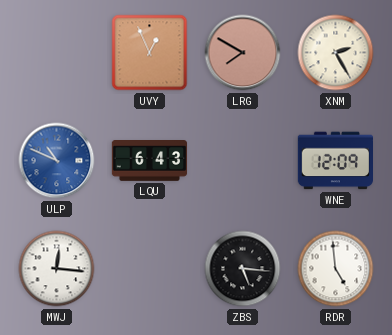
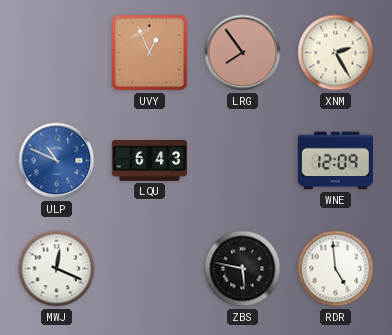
LRG: 7:50 -> 7:54
MWJ: 12:16 -> 12:19
ZBS: 5:16 -> 5:47
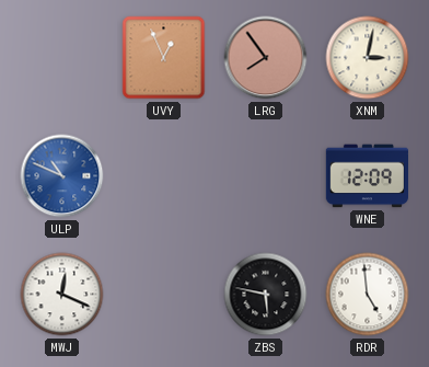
XNM: 2:25 -> 3:02
LQU: 6:43 -> none
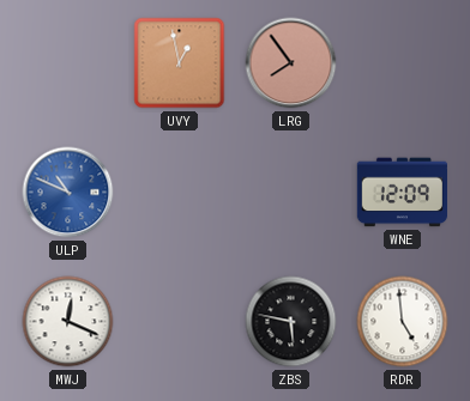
UVY: 12:56 -> 12:58
XNM: 3:02 -> none
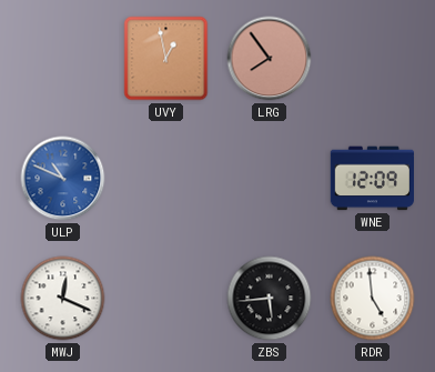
ZBS: 5:47 -> 5:44
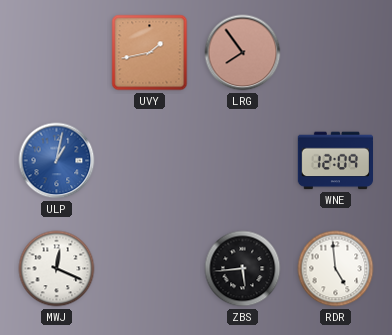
UVY: 12:58 -> 1:43
ULP: 10:49 -> 1:02
